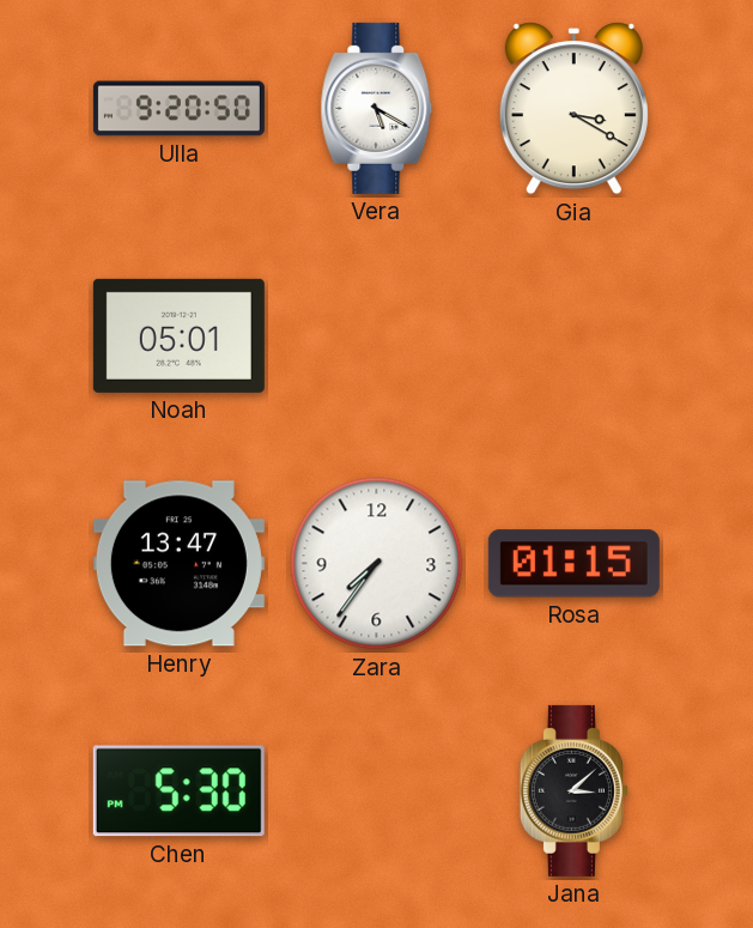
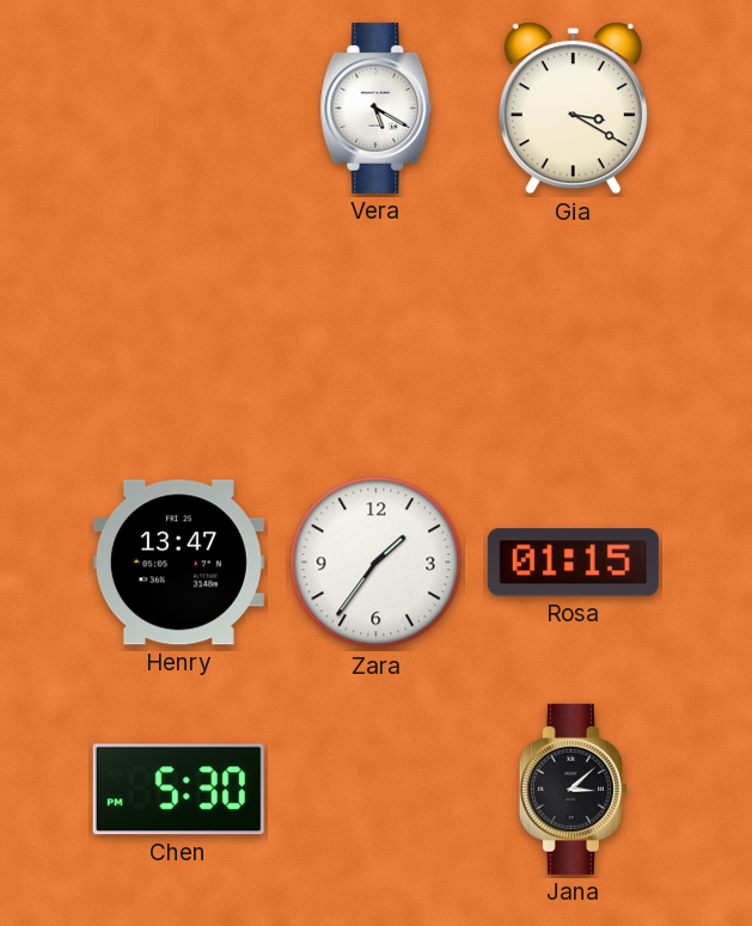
Ulla: 9:20 -> none
Noah: 05:01 -> none
Zara: 7:36 -> 1:36
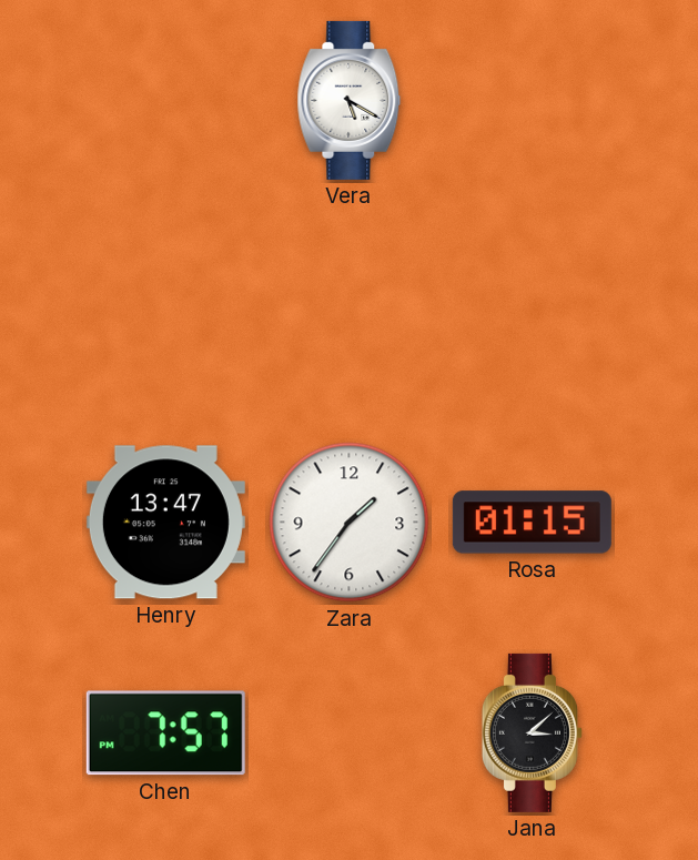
Gia: 3:20 -> none
Chen: 5:30 -> 7:57
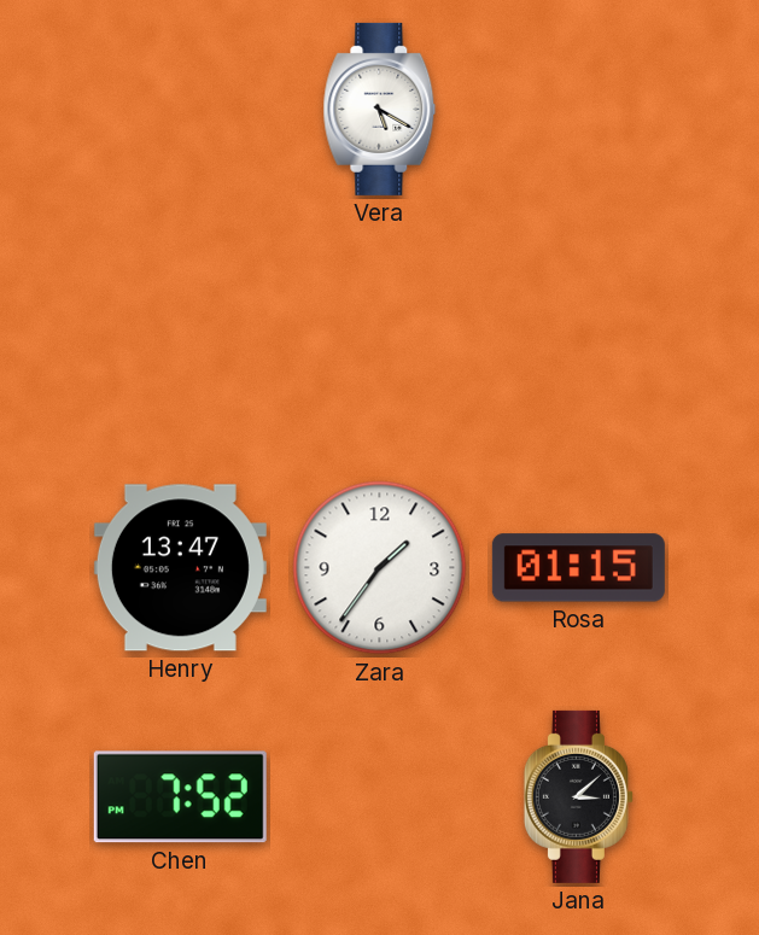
Chen: 7:57 -> 7:52
